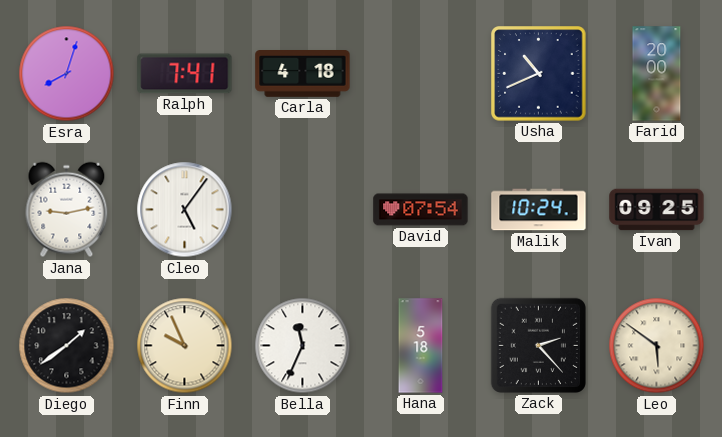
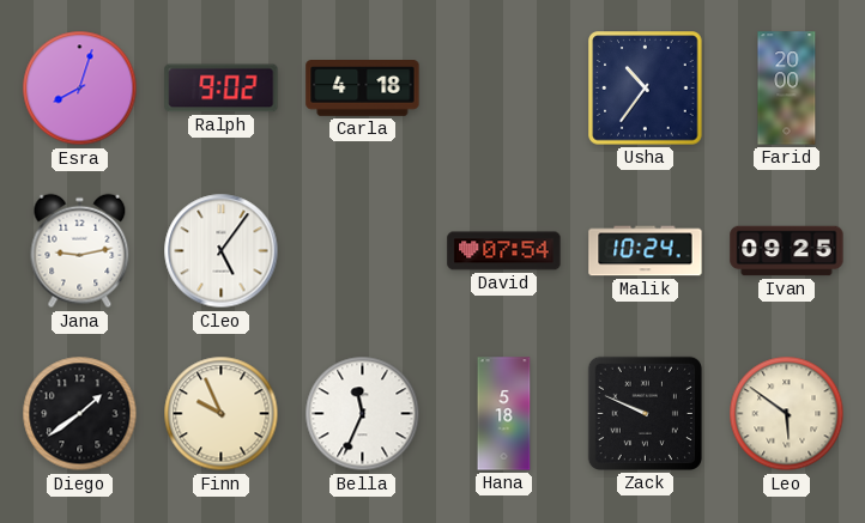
Ralph: 7:41 -> 9:02
Usha: 10:41 -> 10:36
Zack: 2:23 -> 9:49
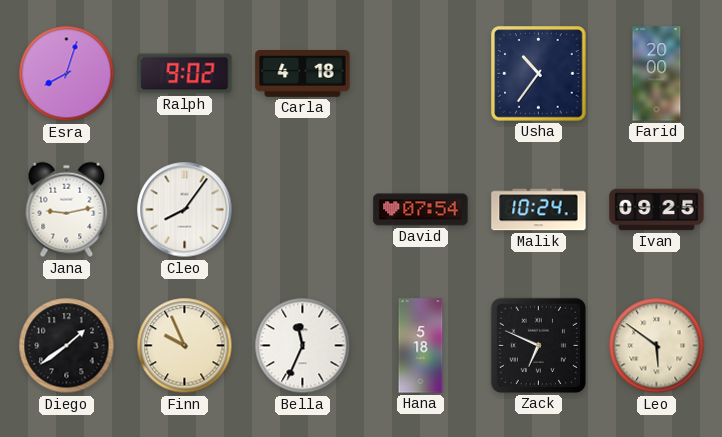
Cleo: 5:06 -> 8:06
Zack: 9:49 -> 6:49
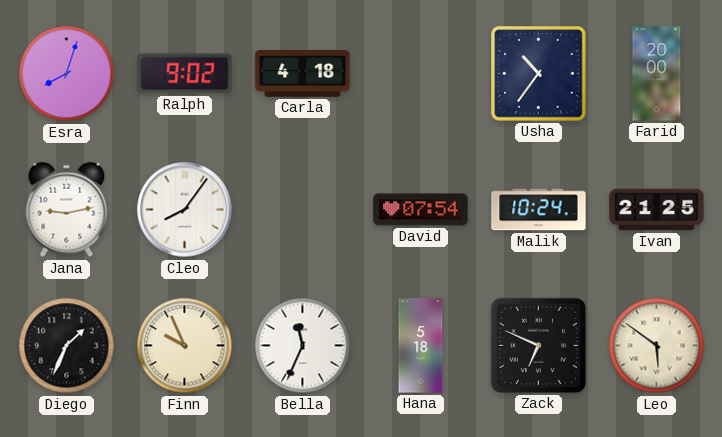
Ivan: 09:25 -> 21:25
Diego: 1:39 -> 1:34
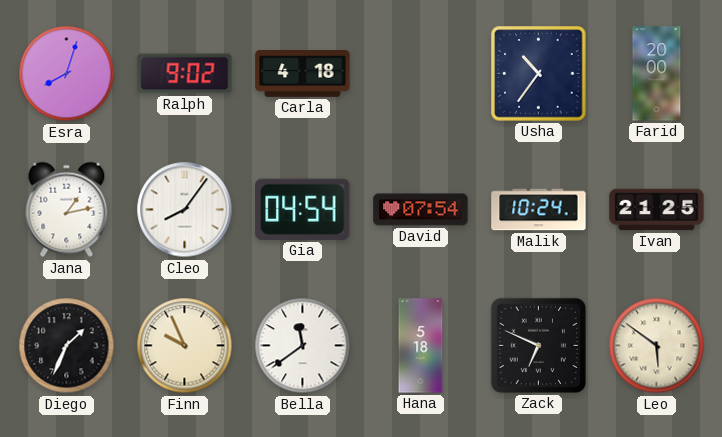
Jana: 9:13 -> 1:13
Gia: none -> 04:54
Bella: 11:34 -> 11:39
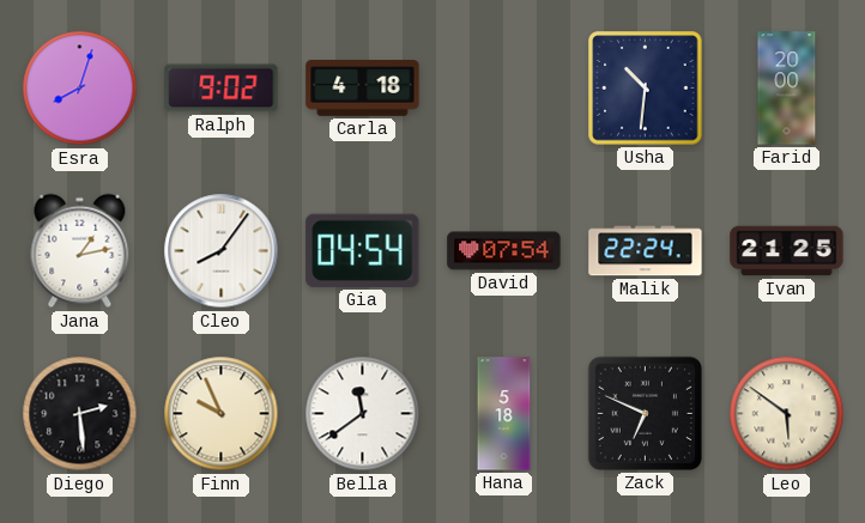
Usha: 10:36 -> 10:31
Malik: 10:24 -> 22:24
Diego: 1:34 -> 2:29
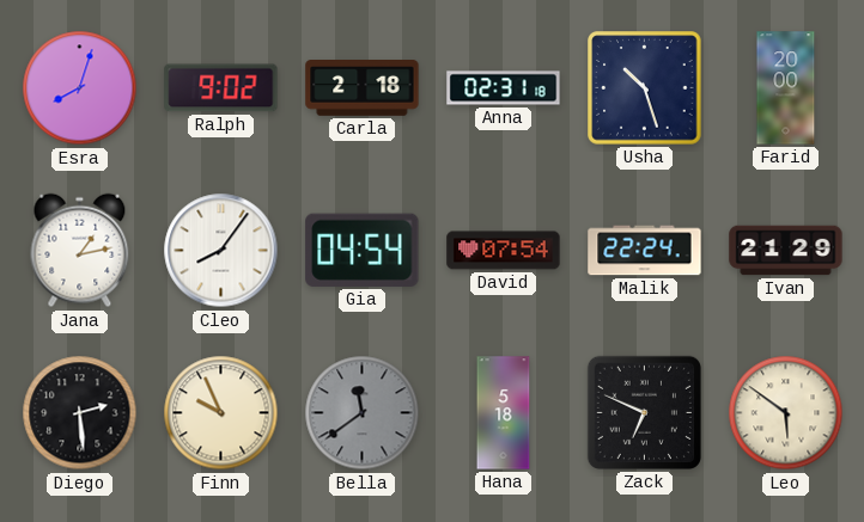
Carla: 4:18 -> 2:18
Anna: none -> 02:31
Usha: 10:31 -> 10:27
Ivan: 21:25 -> 21:29
Bella dial: white -> grey
